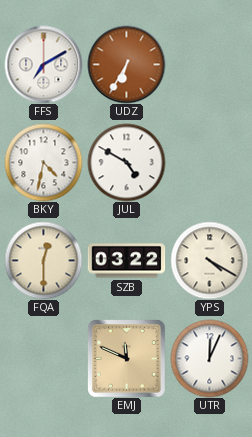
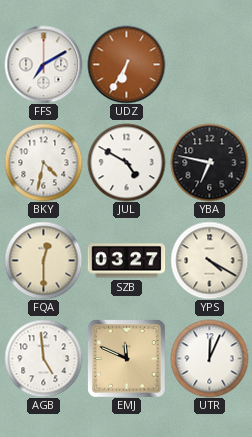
YBA: none -> 6:47
SZB: 03:22 -> 03:27
AGB: none -> 4:59
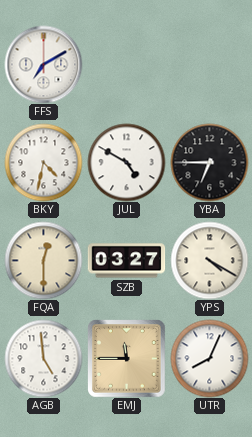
UDZ: 6:35 -> none
YBA: 6:47 -> 6:45
EMJ: 11:49 -> 11:45
UTR: 12:04 -> 8:04
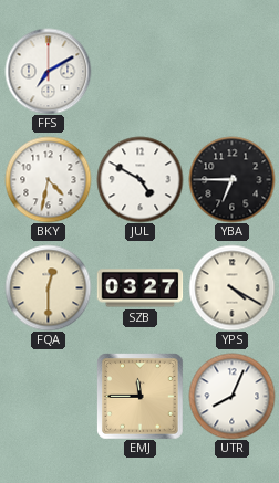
AGB: 4:59 -> none
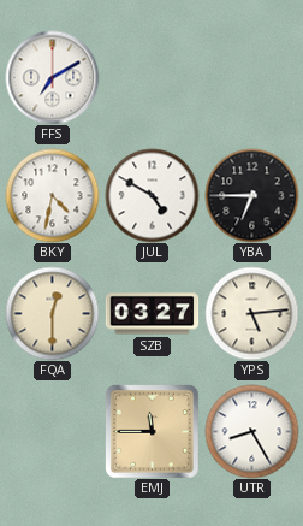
YPS: 4:20 -> 5:14
UTR: 8:04 -> 8:25
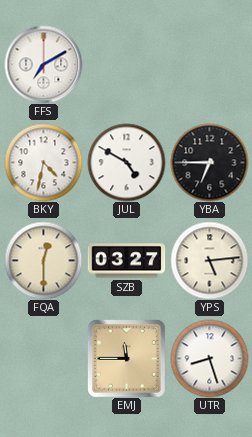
UTR: 8:25 -> 8:27
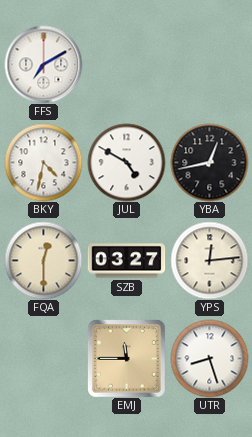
YBA: 6:45 -> 12:43
YPS: 5:14 -> 12:14
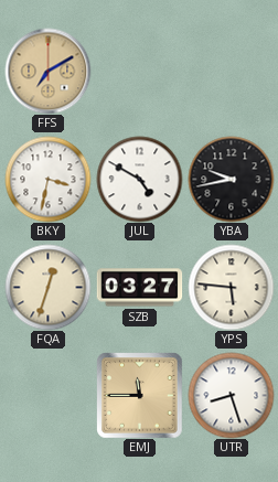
FFS dial: white -> champagne
BKY: 4:32 -> 3:32
YBA: 12:43 -> 9:43
FQA: 12:30 -> 12:33
YPS: 12:14 -> 5:46
